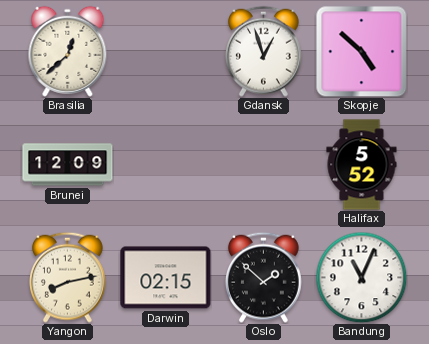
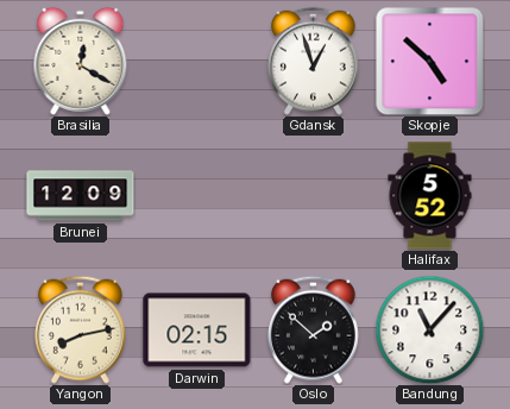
Brasilia: 12:38 -> 12:20
Bandung: 11:04 -> 11:07
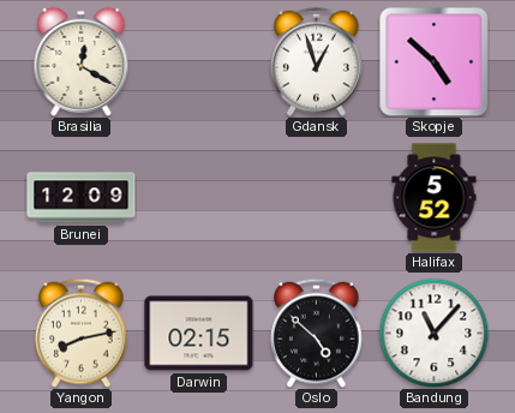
Oslo: 1:52 -> 4:52
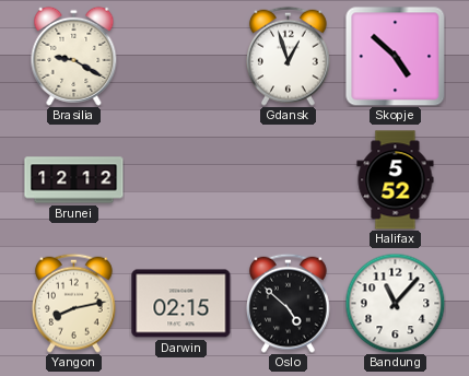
Brasilia: 12:20 -> 9:20
Brunei: 12:09 -> 12:12
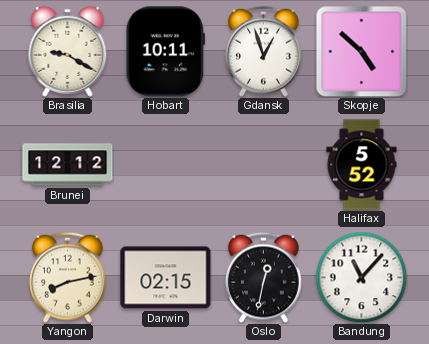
Hobart: none -> 10:11
Oslo: 4:52 -> 12:32
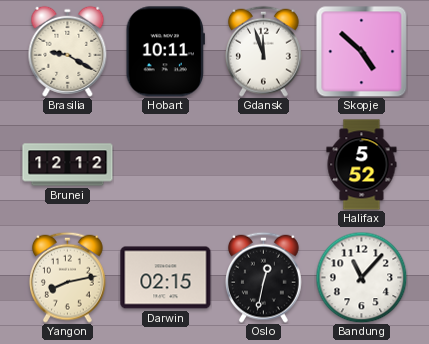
Gdansk: 12:57 -> 11:57
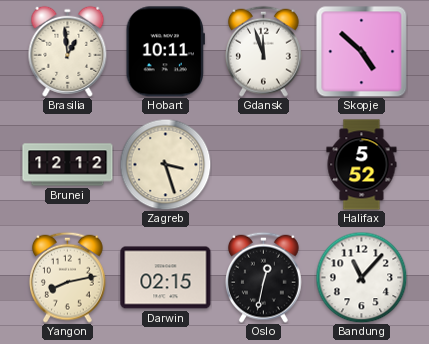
Brasilia: 9:20 -> 12:59
Zagreb: none -> 3:27
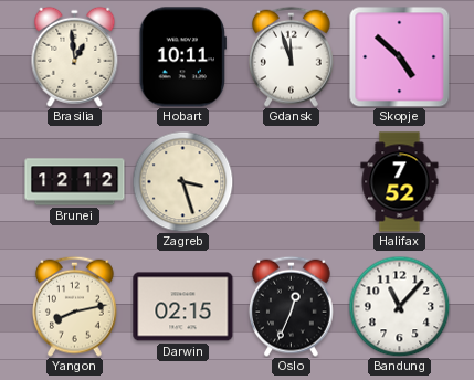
Halifax: 5:52 -> 7:52
Oslo: 12:32 -> 12:34
